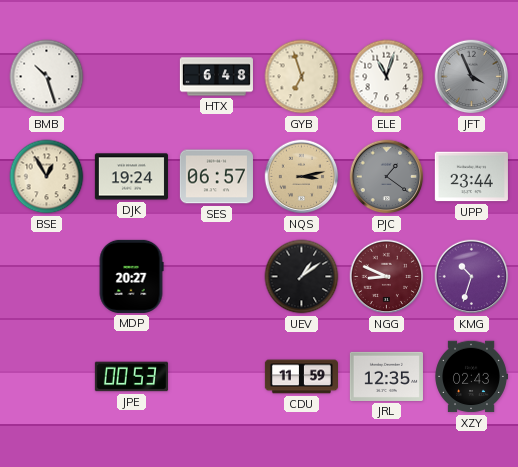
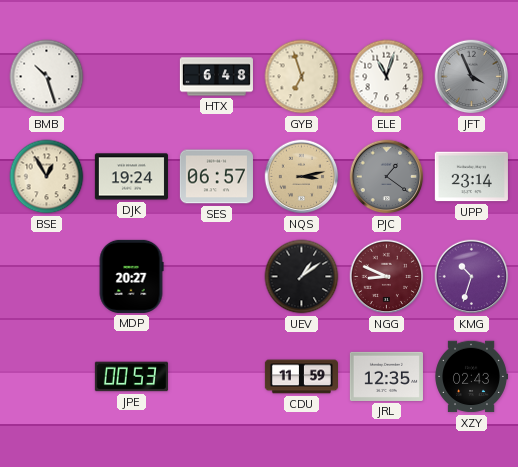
UPP: 23:44 -> 23:14
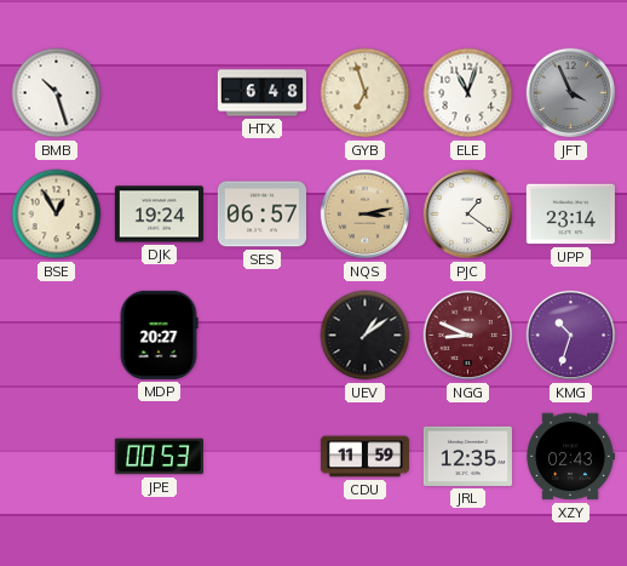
PJC dial: grey -> white
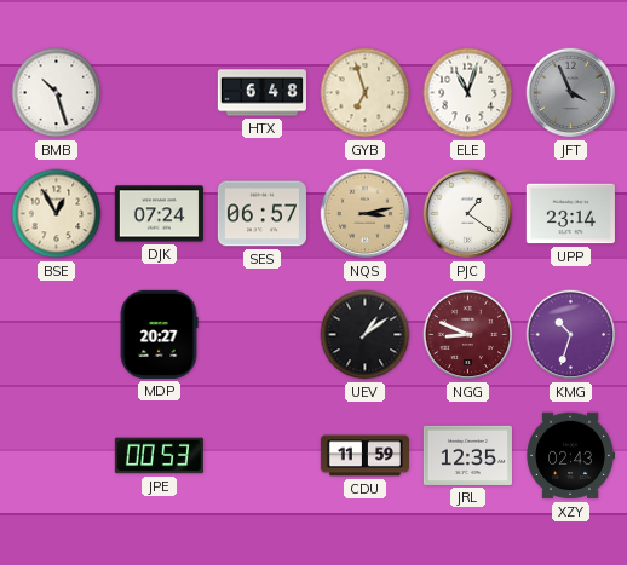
DJK: 19:24 -> 07:24
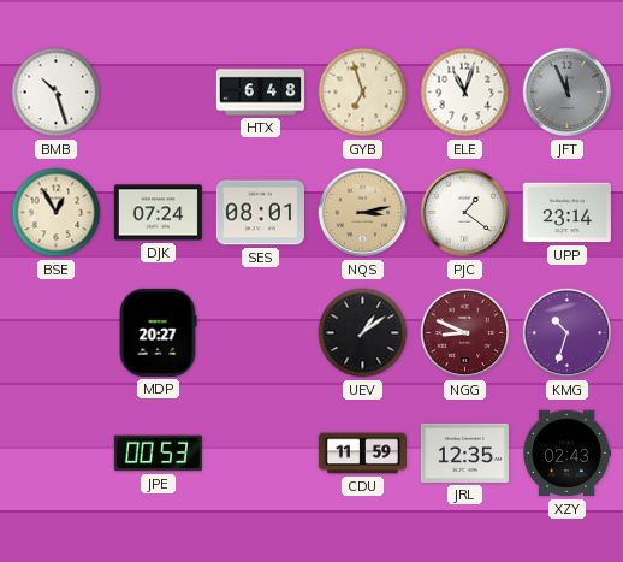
JFT: 3:56 -> 11:56
SES: 06:57 -> 08:01
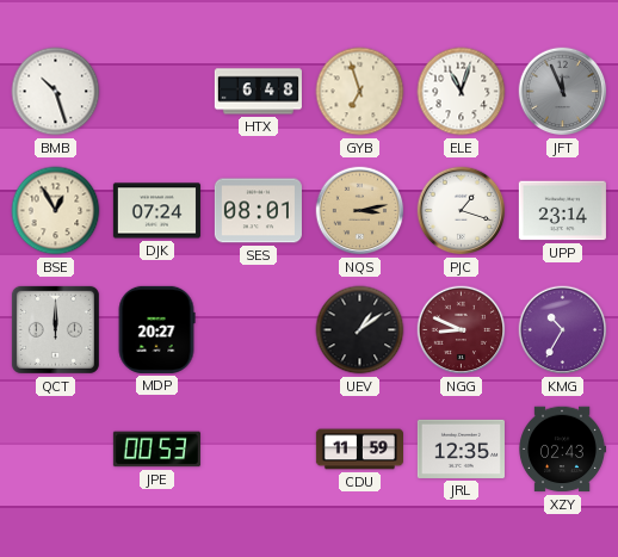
PJC: 1:21 -> 1:18
QCT: none -> 12:00
KMG: 10:33 -> 10:35
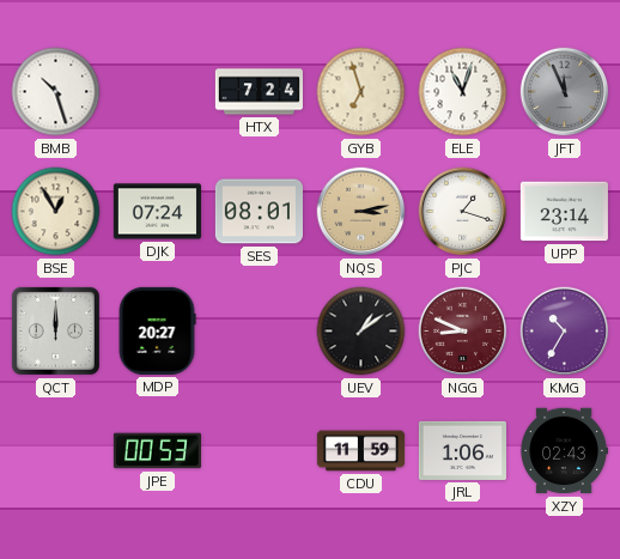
HTX: 6:48 -> 7:24
JRL: 12:35 -> 1:06
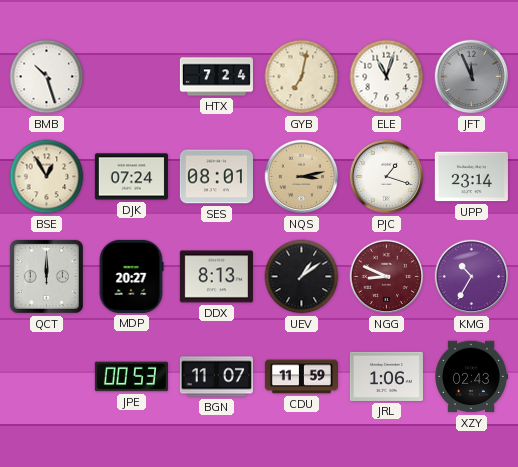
GYB: 6:57 -> 7:02
DDX: none -> 8:13
BGN: none -> 11:07
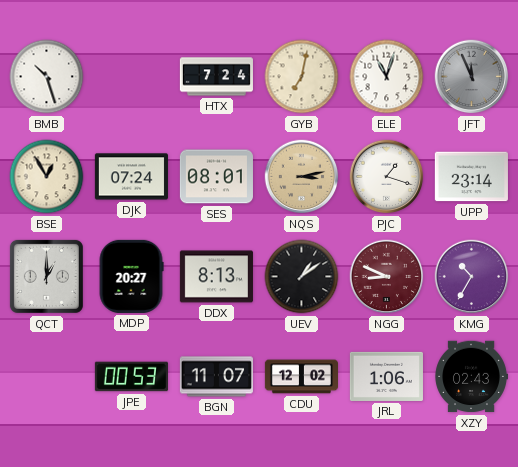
QCT: 12:00 -> 1:00
CDU: 11:59 -> 12:02
